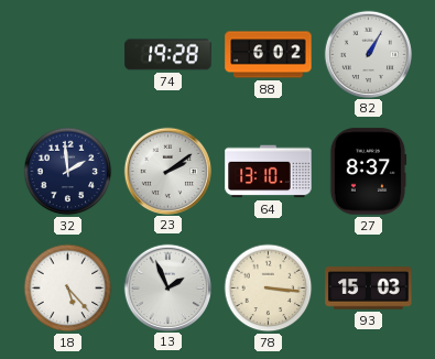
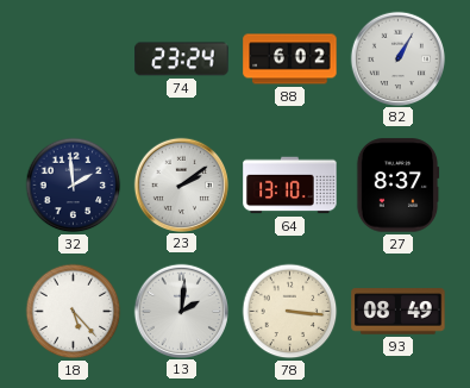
74: 19:28 -> 23:24
13: 1:56 -> 2:01
93: 15:03 -> 08:49
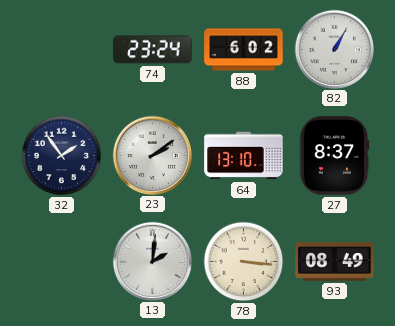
32: 1:59 -> 1:54
18: 5:23 -> none
